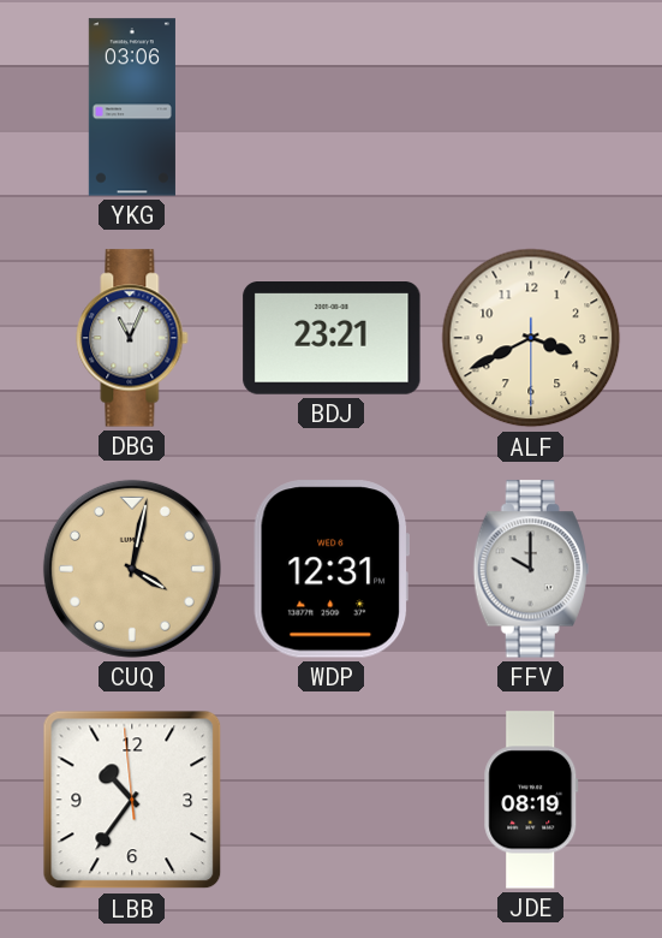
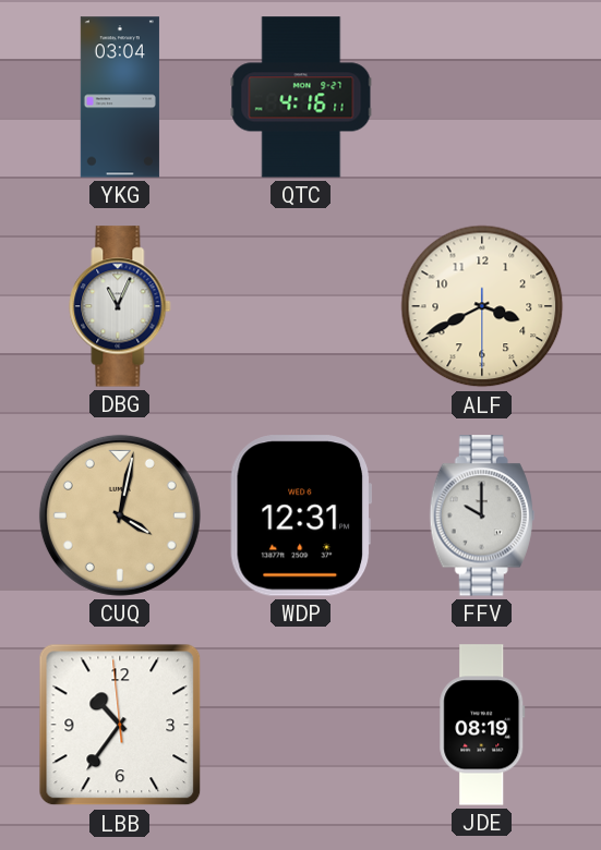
YKG: 03:06 -> 03:04
QTC: none -> 4:16
BDJ: 23:21 -> none
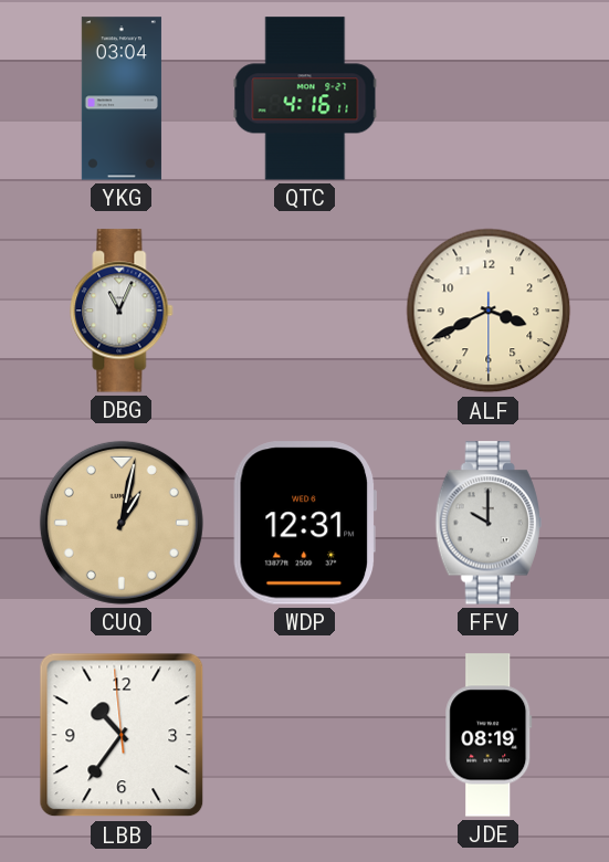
CUQ: 4:02 -> 1:02
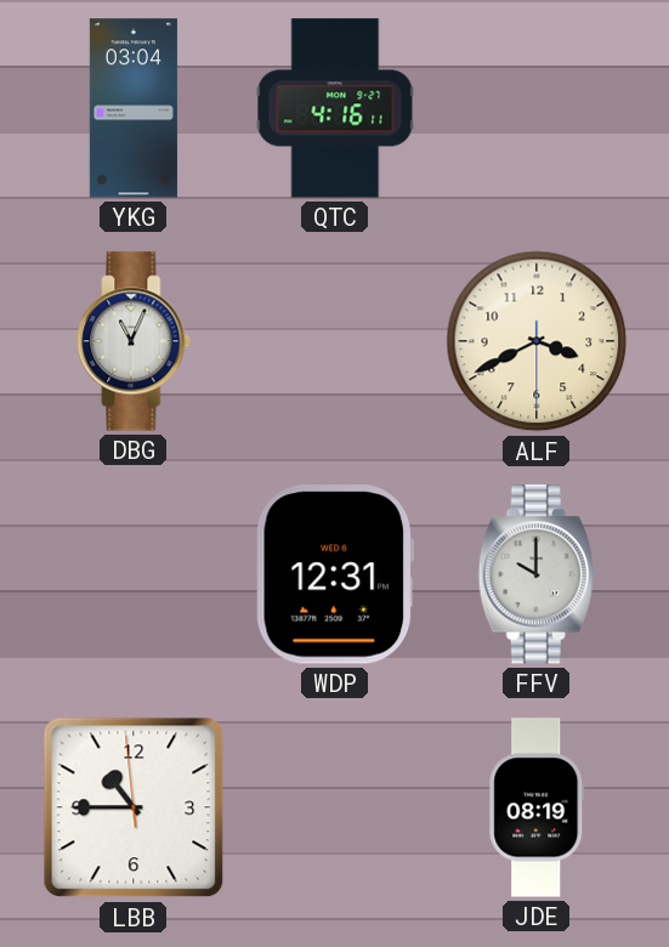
CUQ: 1:02 -> none
LBB: 10:35 -> 10:44
